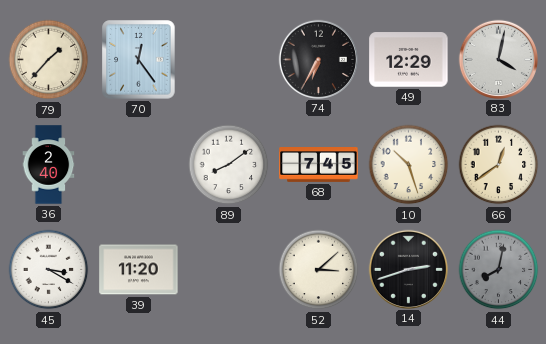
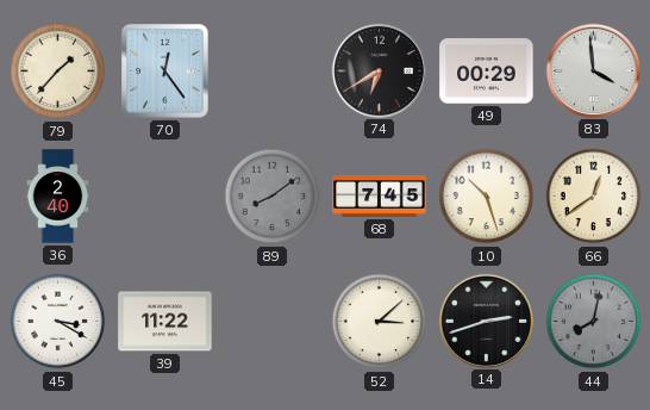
74: 6:35 -> 6:40
49: 12:29 -> 00:29
83: 4:02 -> 3:59
89 dial: white -> grey
39: 11:20 -> 11:22
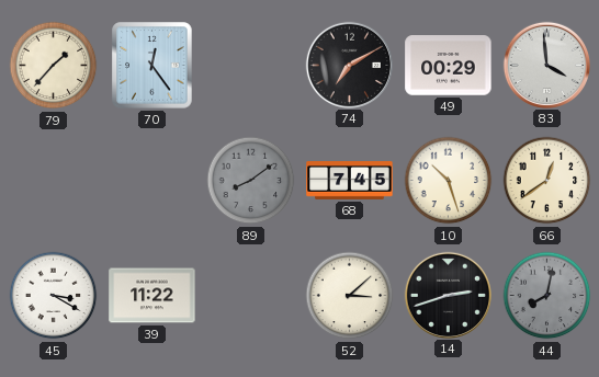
74: 6:40 -> 7:10
36: 2:40 -> none
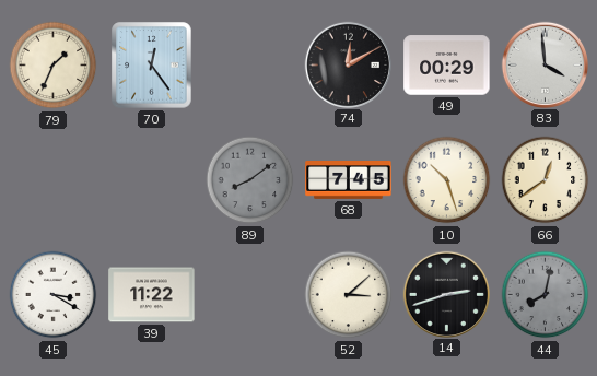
79: 1:37 -> 1:34
74: 7:10 -> 12:10
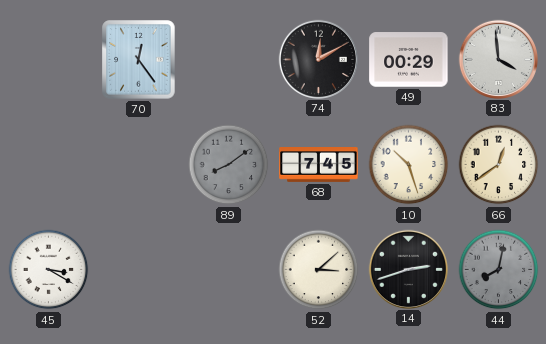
79: 1:34 -> none
39: 11:22 -> none
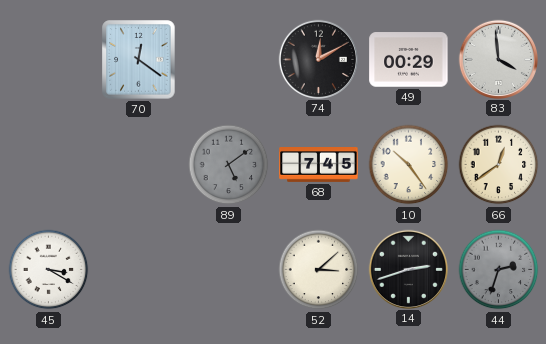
70: 12:24 -> 12:21
89: 8:09 -> 5:09
10: 10:27 -> 10:24
44: 8:02 -> 2:33
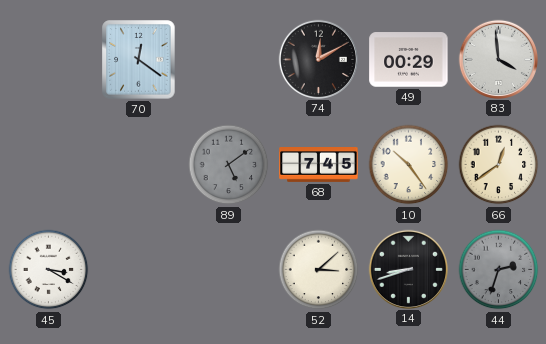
14: 2:42 -> 8:42
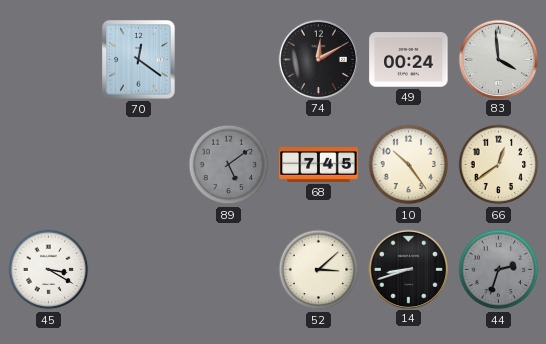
49: 00:29 -> 00:24
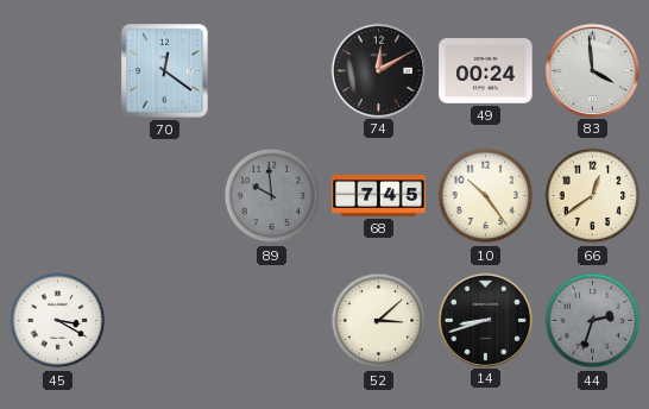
89: 5:09 -> 9:59
